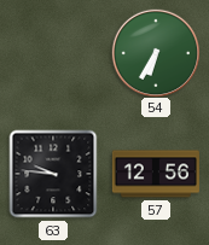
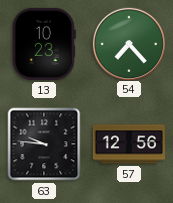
13: none -> 10:23
54: 6:35 -> 7:23
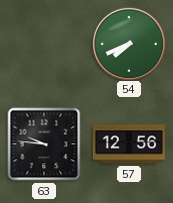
13: 10:23 -> none
54: 7:23 -> 7:41
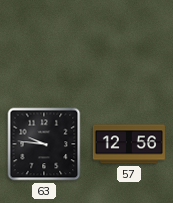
54: 7:41 -> none
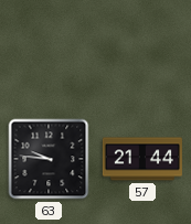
57: 12:56 -> 21:44
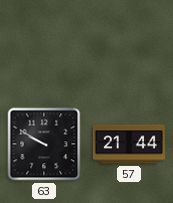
63: 9:46 -> 9:50
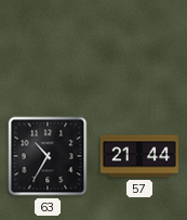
63: 9:50 -> 10:35
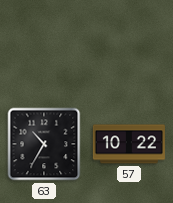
57: 21:44 -> 10:22
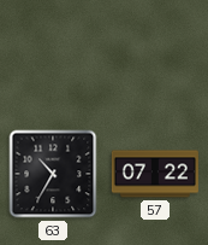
57: 10:22 -> 07:22
